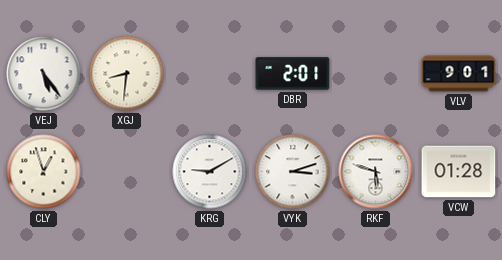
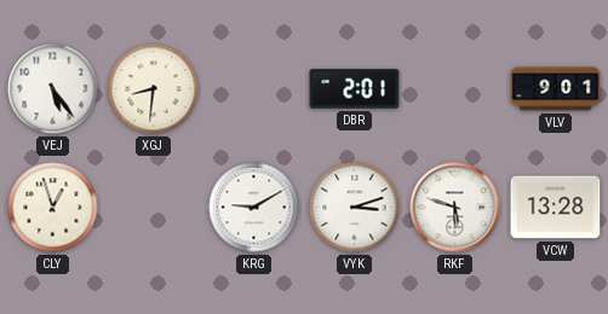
VCW: 01:28 -> 13:28
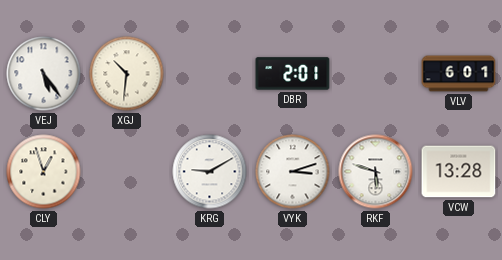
XGJ: 8:31 -> 10:31
VLV: 9:01 -> 6:01
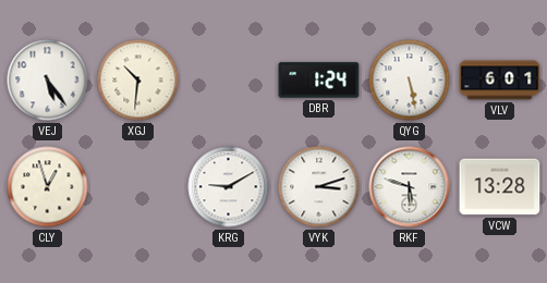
DBR: 2:01 -> 1:24
QYG: none -> 5:28
